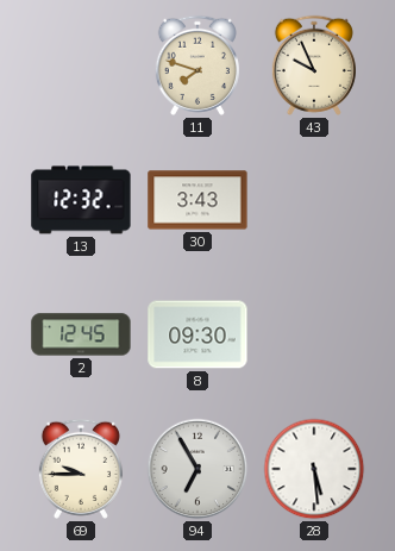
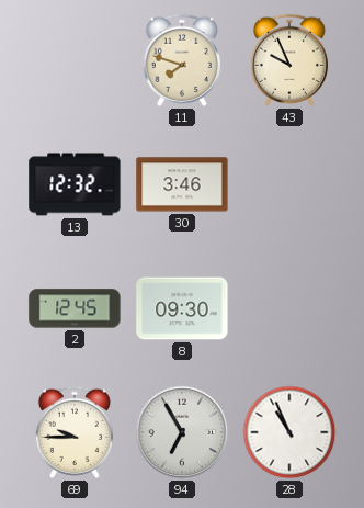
30: 3:43 -> 3:46
28: 5:29 -> 10:56
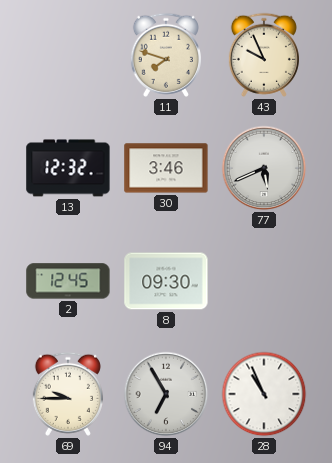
77: none -> 5:41
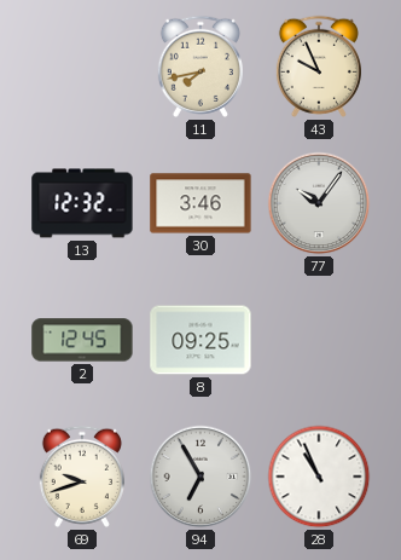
11: 7:48 -> 7:43
77: 5:41 -> 10:06
8: 09:30 -> 09:25
69: 9:45 -> 9:42
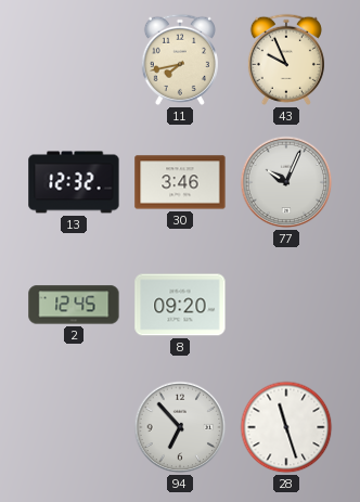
77: 10:06 -> 10:04
8: 09:25 -> 09:20
69: 9:42 -> none
94: 6:55 -> 6:53
28: 10:56 -> 11:27
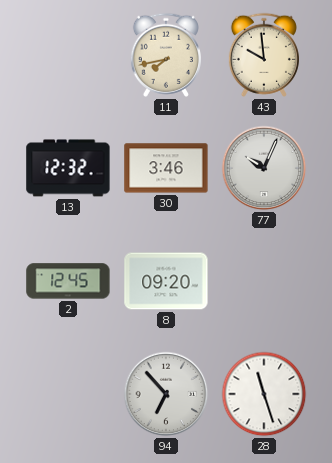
43: 9:56 -> 9:59
